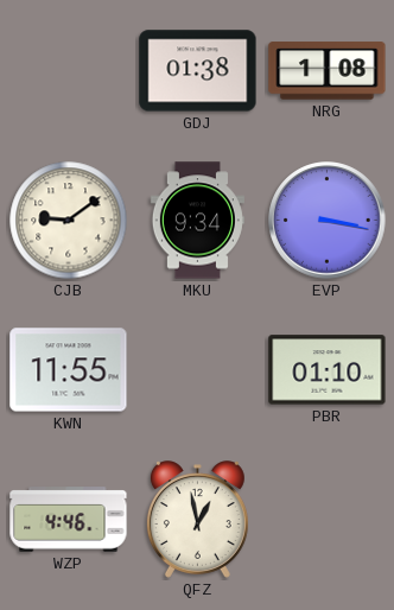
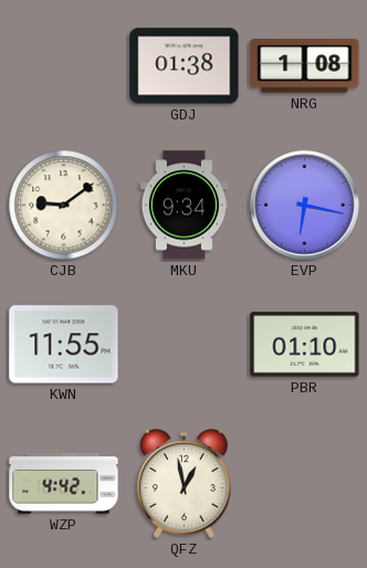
EVP: 3:17 -> 6:17
WZP: 4:46 -> 4:42
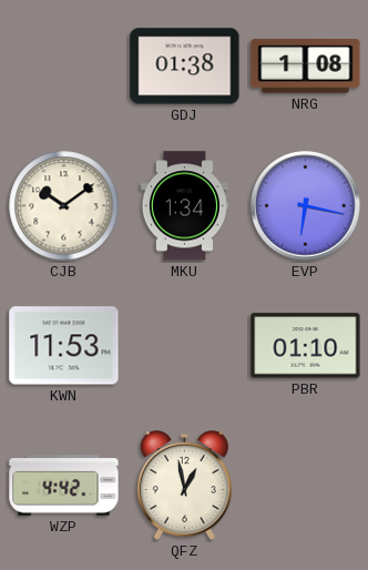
CJB: 9:09 -> 10:09
MKU: 9:34 -> 1:34
KWN: 11:55 -> 11:53
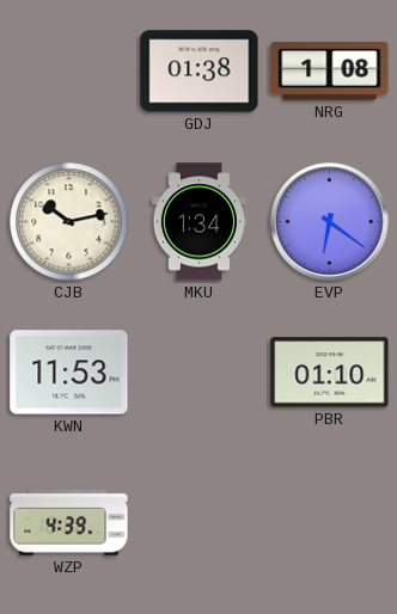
CJB: 10:09 -> 10:13
EVP: 6:17 -> 6:21
WZP: 4:42 -> 4:39
QFZ: 12:58 -> none
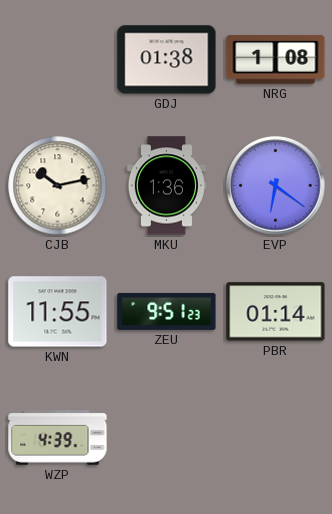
MKU: 1:34 -> 1:36
KWN: 11:53 -> 11:55
ZEU: none -> 9:51
PBR: 01:10 -> 01:14
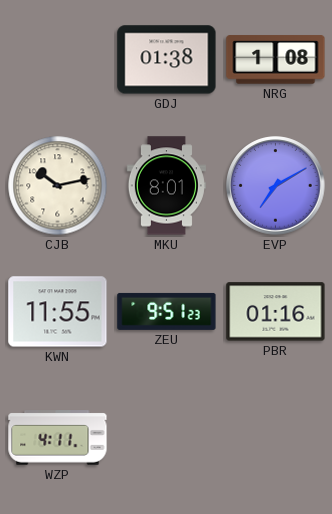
MKU: 1:36 -> 8:01
EVP: 6:21 -> 7:10
PBR: 01:14 -> 01:16
WZP: 4:39 -> 4:11
